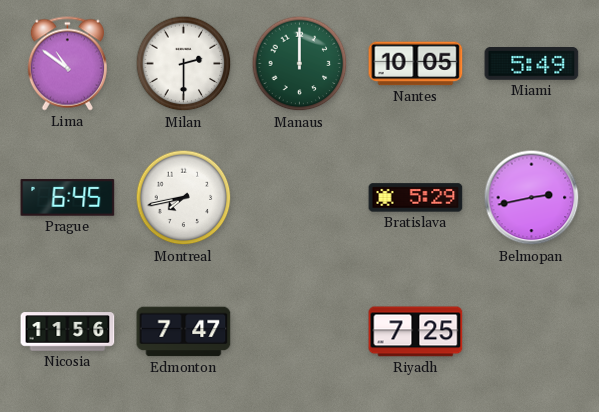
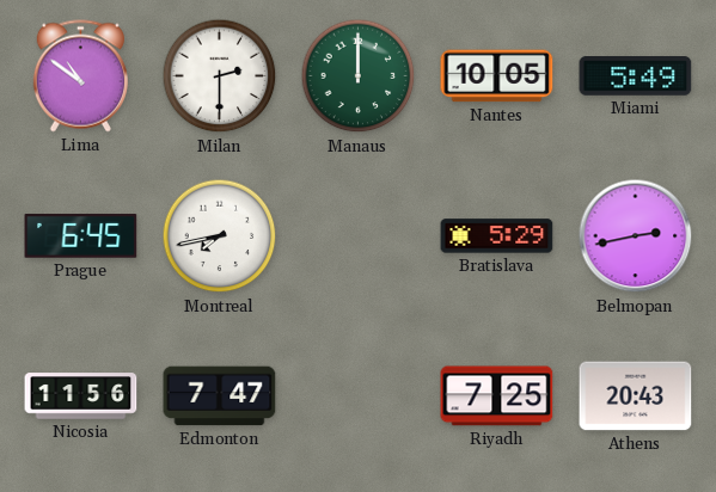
Athens: none -> 20:43
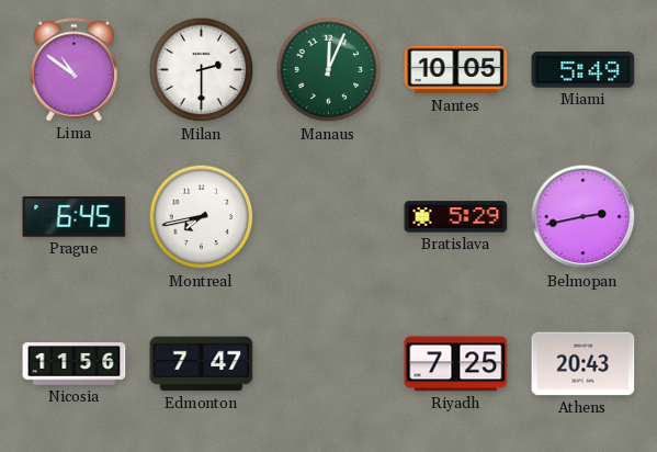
Manaus: 12:00 -> 12:04
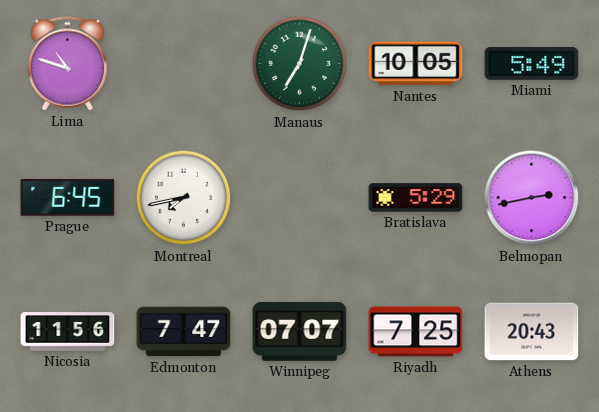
Lima: 10:51 -> 10:48
Milan: 2:30 -> none
Manaus: 12:04 -> 7:03
Winnipeg: none -> 07:07
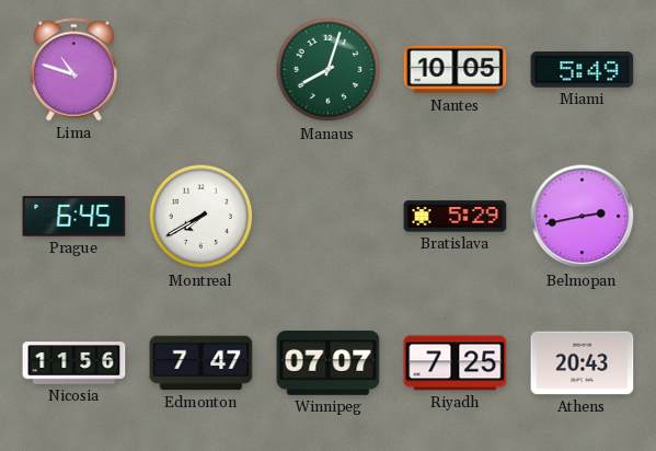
Manaus: 7:03 -> 8:03
Montreal: 7:43 -> 7:40
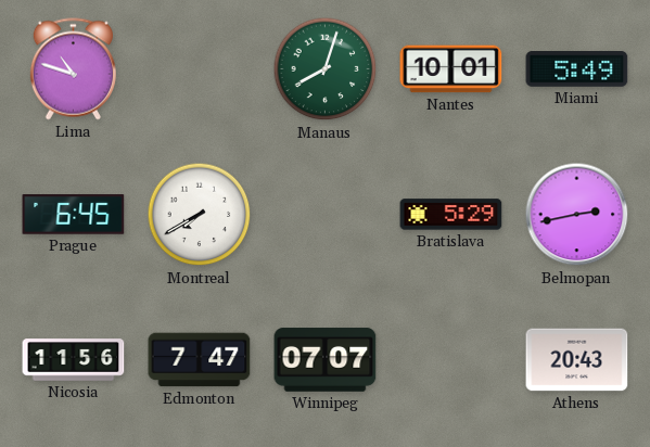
Nantes: 10:05 -> 10:01
Riyadh: 7:25 -> none
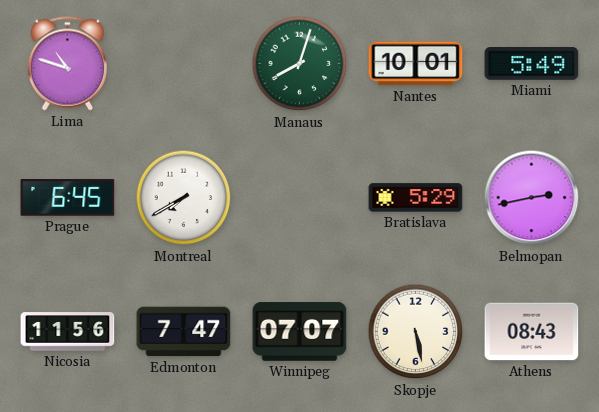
Skopje: none -> 5:28
Athens: 20:43 -> 08:43
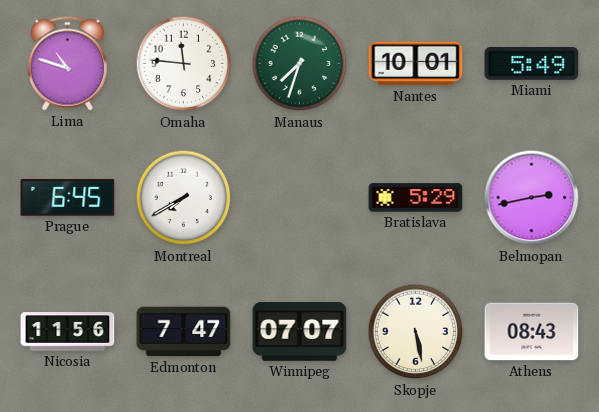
Omaha: none -> 11:46
Manaus: 8:03 -> 7:33
